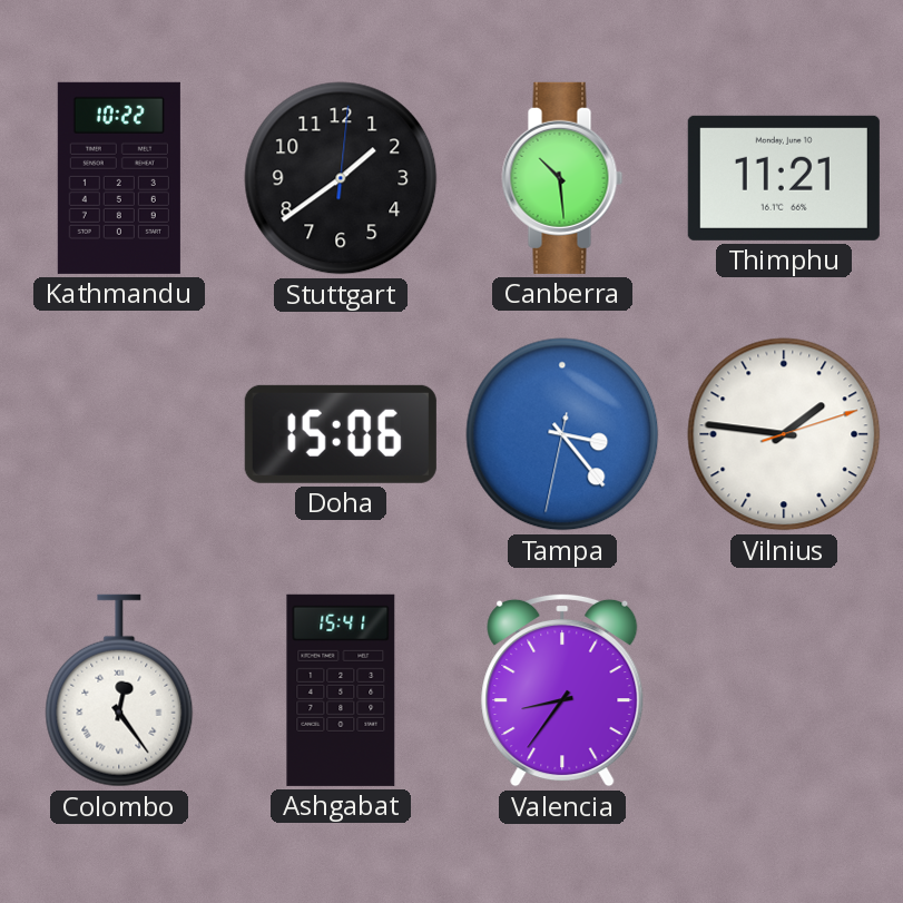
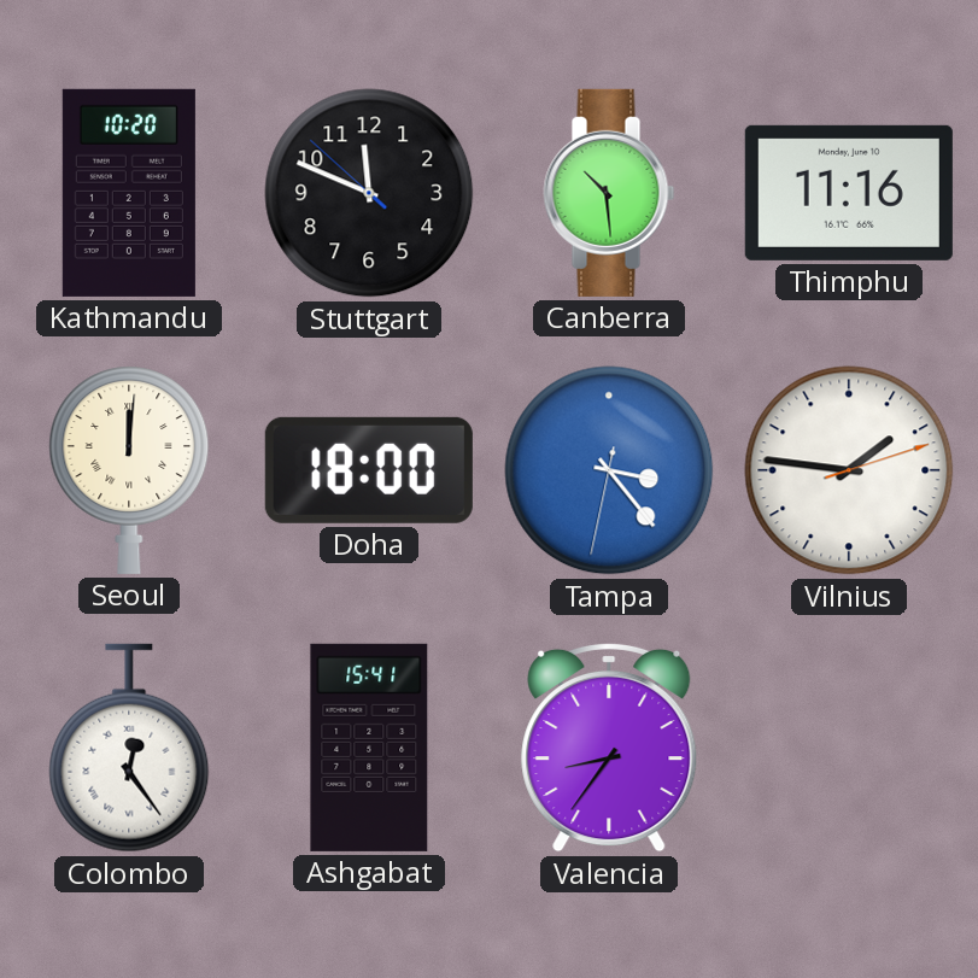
Kathmandu: 10:22 -> 10:20
Stuttgart: 1:39 -> 11:48
Thimphu: 11:21 -> 11:16
Seoul: none -> 12:01
Doha: 15:06 -> 18:00
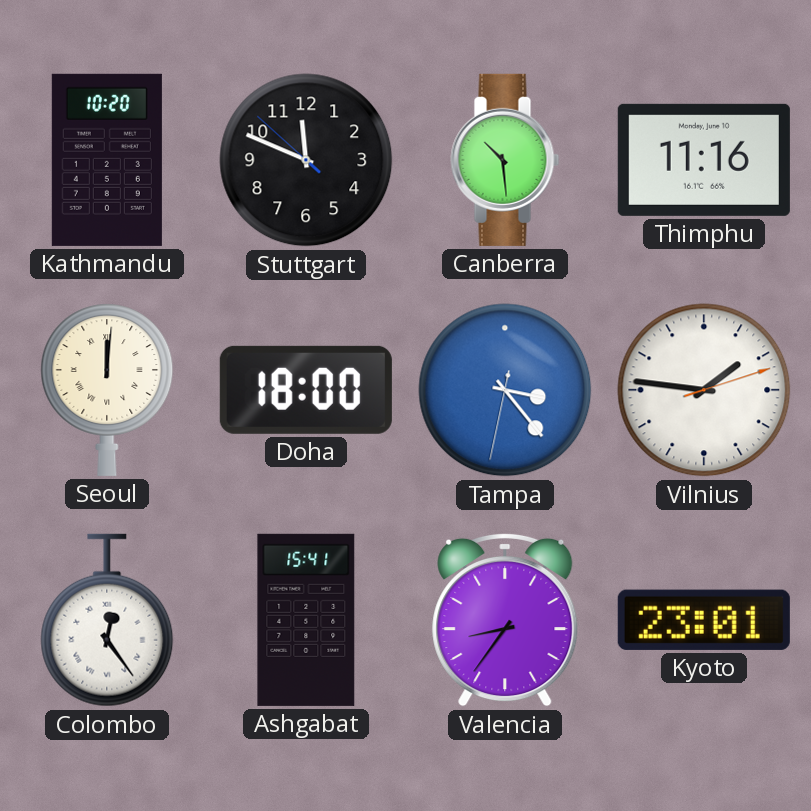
Kyoto: none -> 23:01
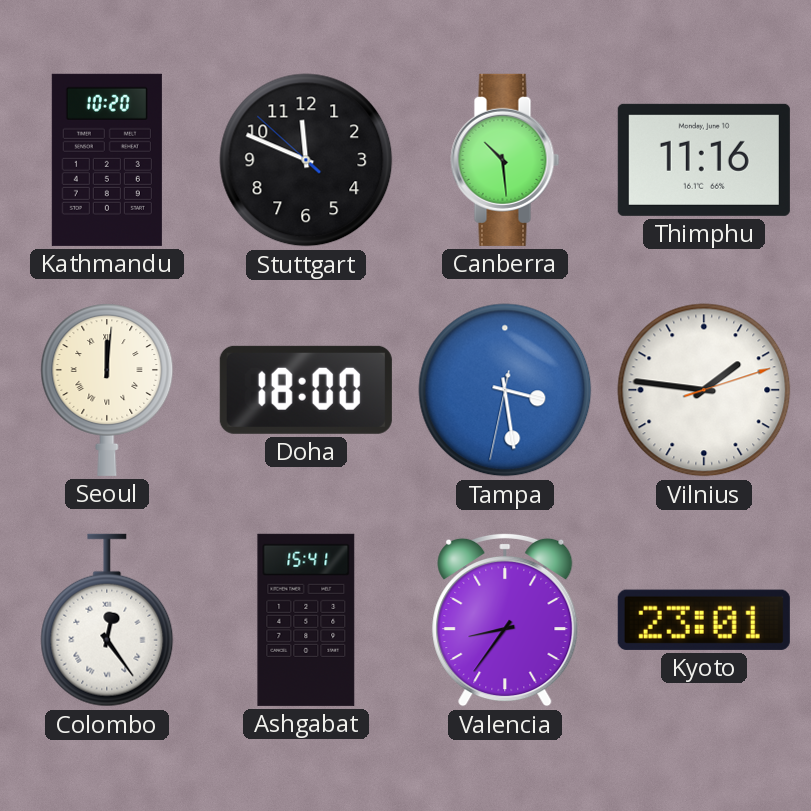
Tampa: 3:23 -> 3:28
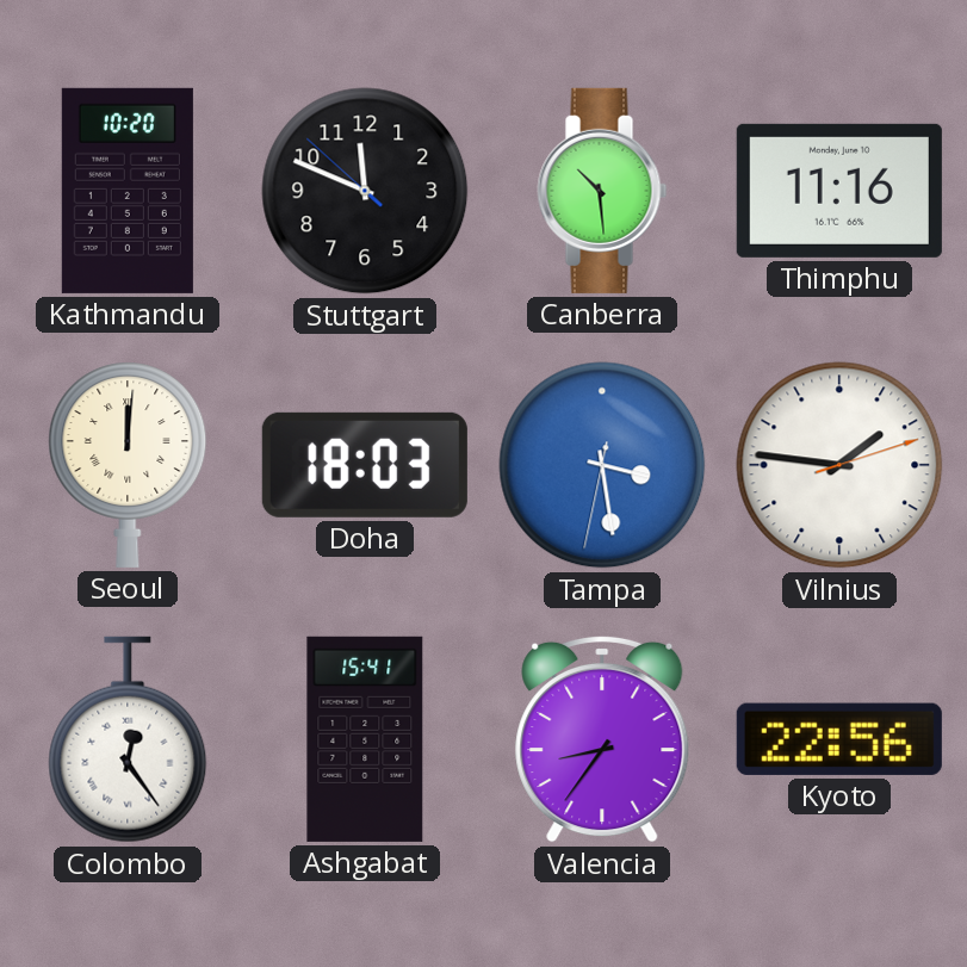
Doha: 18:00 -> 18:03
Kyoto: 23:01 -> 22:56
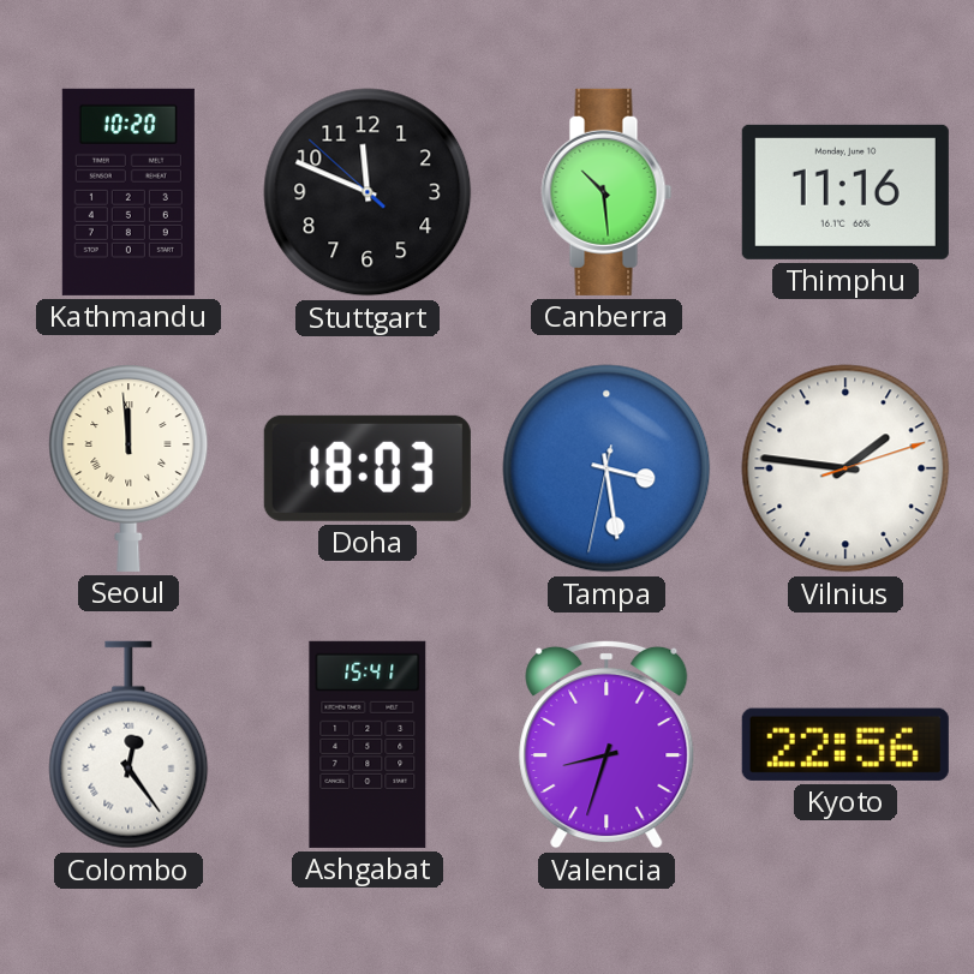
Seoul: 12:01 -> 11:59
Valencia: 8:36 -> 8:33
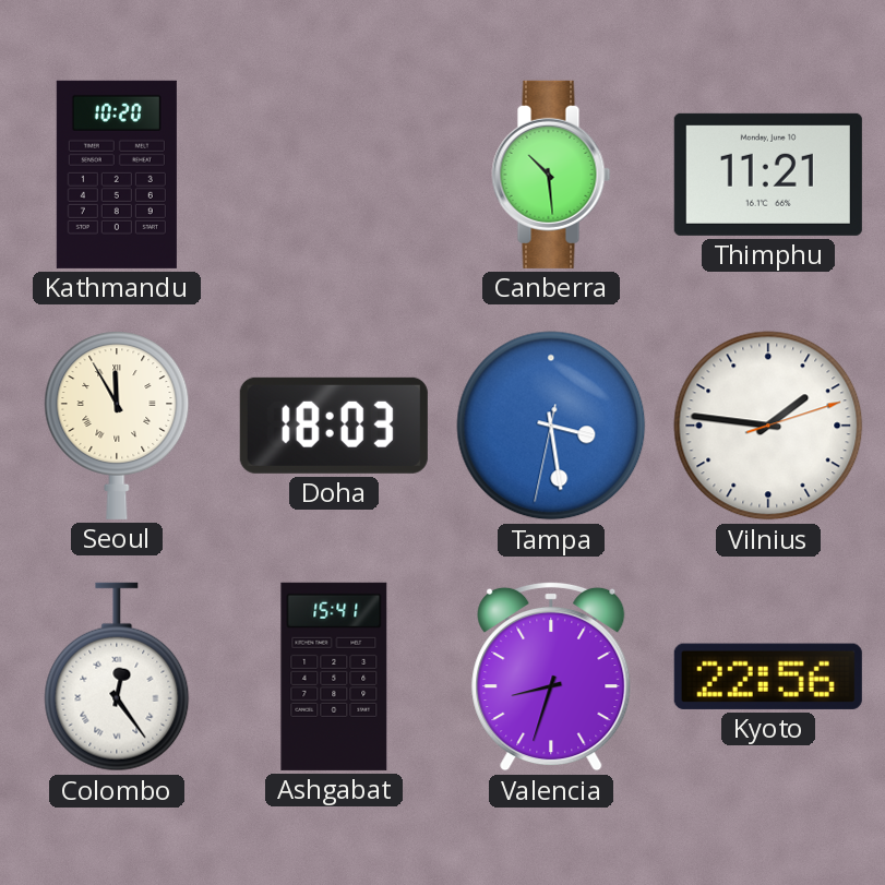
Stuttgart: 11:48 -> none
Thimphu: 11:16 -> 11:21
Seoul: 11:59 -> 11:55
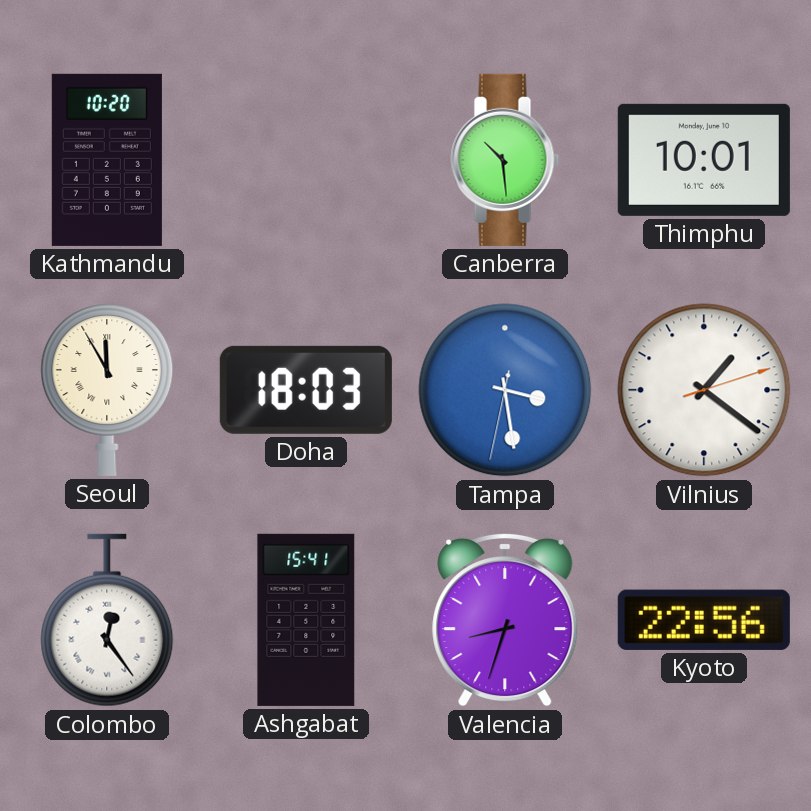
Thimphu: 11:21 -> 10:01
Vilnius: 1:46 -> 1:21
